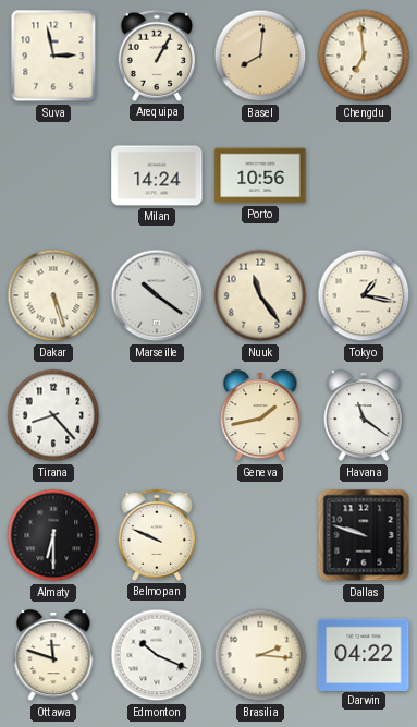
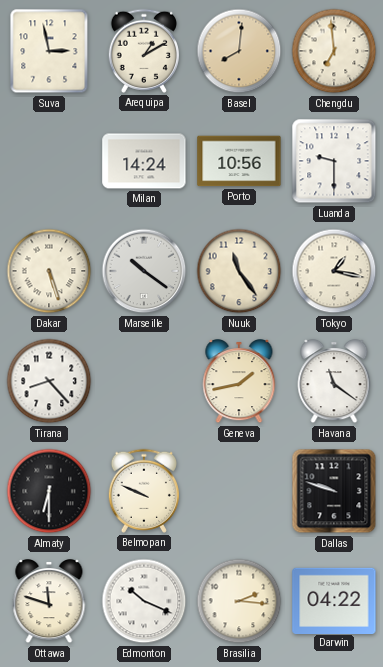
Arequipa: 1:05 -> 1:10
Luanda: none -> 9:30
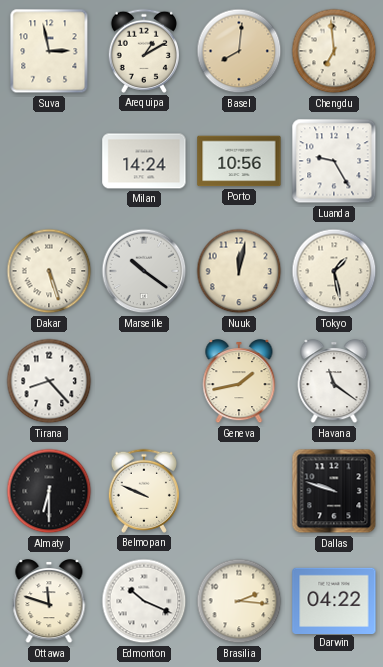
Luanda: 9:30 -> 9:25
Nuuk: 11:24 -> 12:02
Tokyo: 1:17 -> 1:28
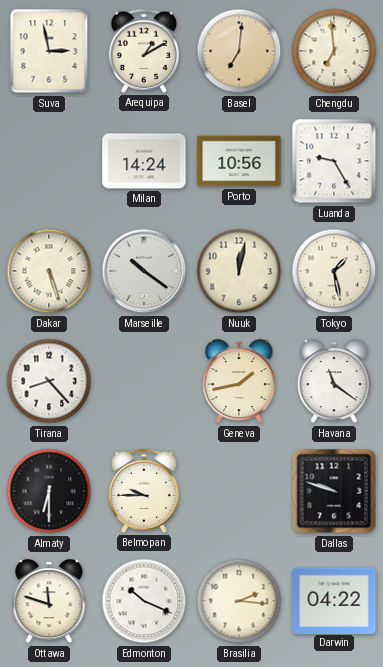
Basel: 8:01 -> 7:01
Belmopan: 9:49 -> 9:45
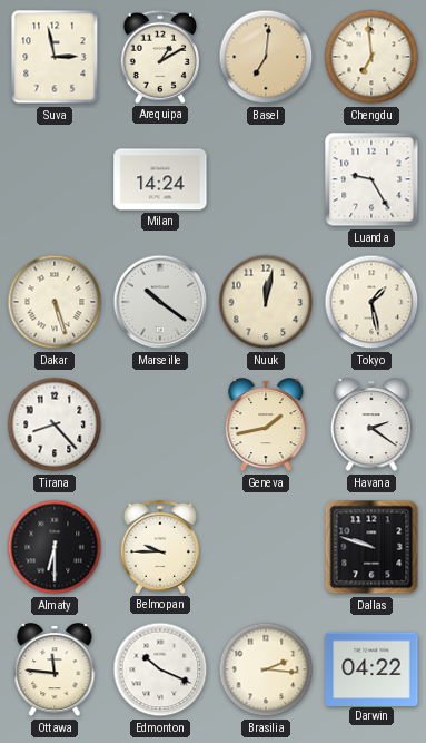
Porto: 10:56 -> none
Havana: 11:21 -> 2:21
Ottawa: 11:48 -> 11:46
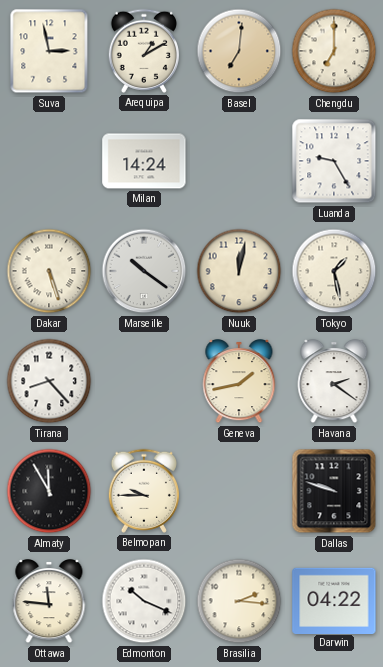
Chengdu: 6:59 -> 7:00
Almaty: 6:30 -> 11:55
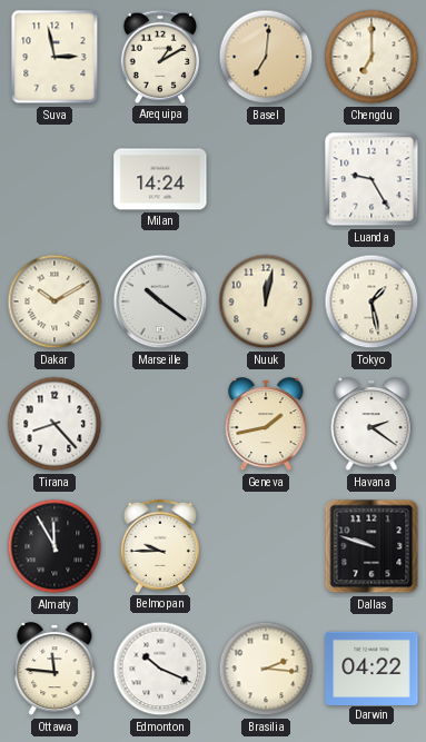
Dakar: 5:27 -> 10:10
